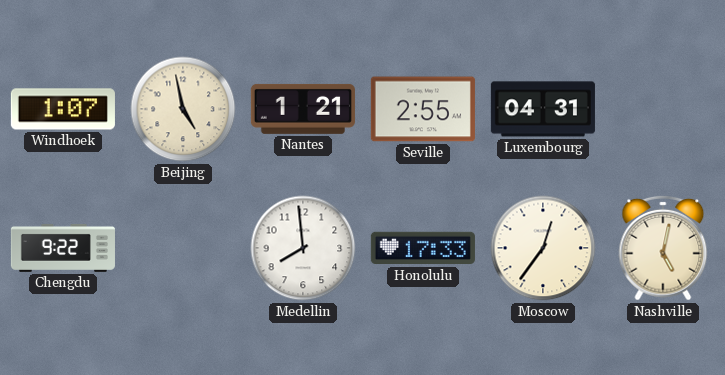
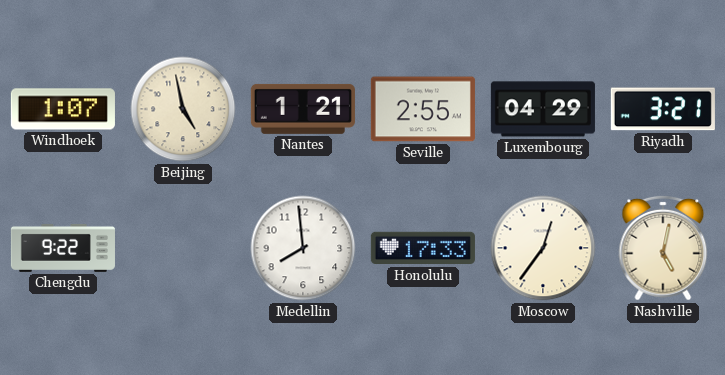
Luxembourg: 04:31 -> 04:29
Riyadh: none -> 3:21
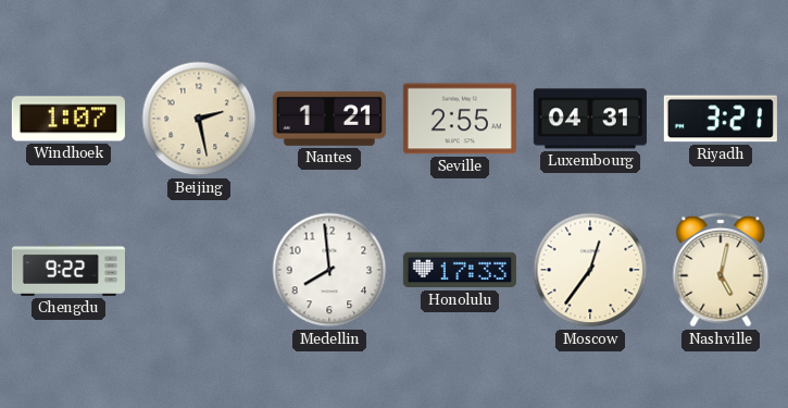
Beijing: 4:58 -> 2:28
Luxembourg: 04:29 -> 04:31
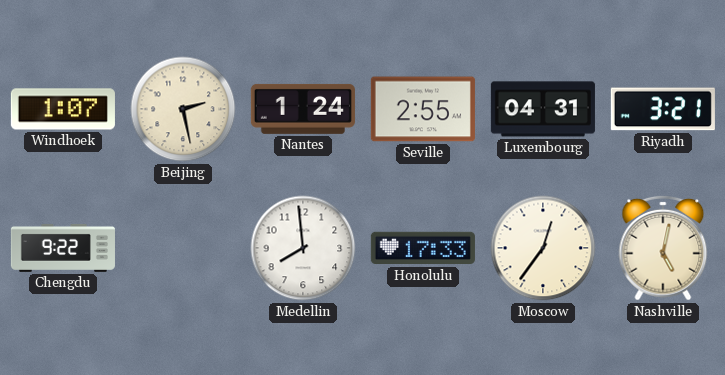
Nantes: 1:21 -> 1:24
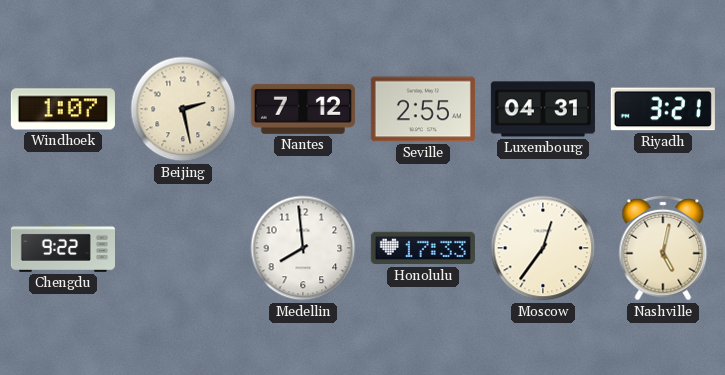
Nantes: 1:24 -> 7:12
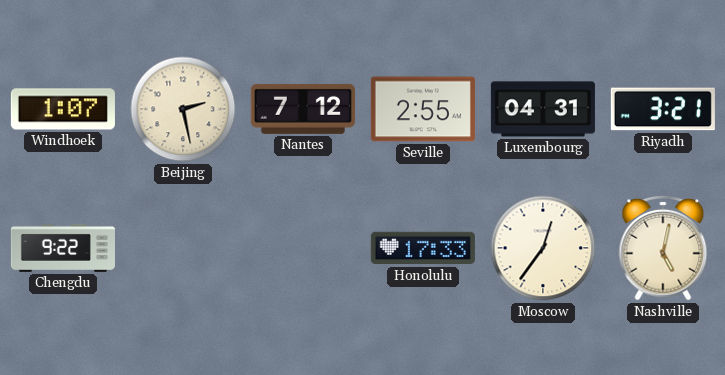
Medellin: 7:59 -> none
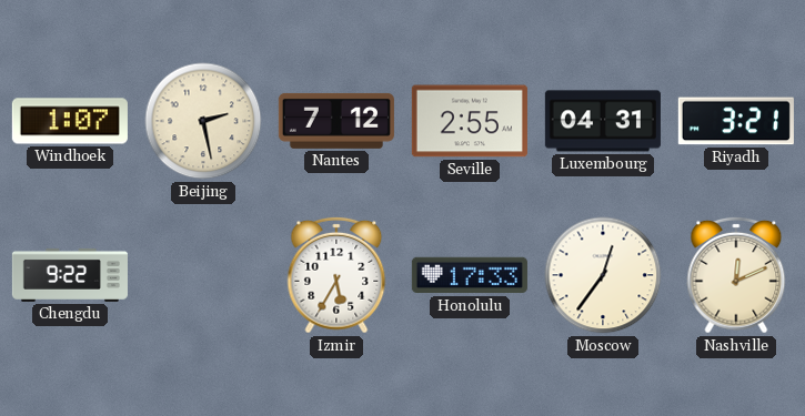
Izmir: none -> 5:35
Nashville: 5:02 -> 12:11
